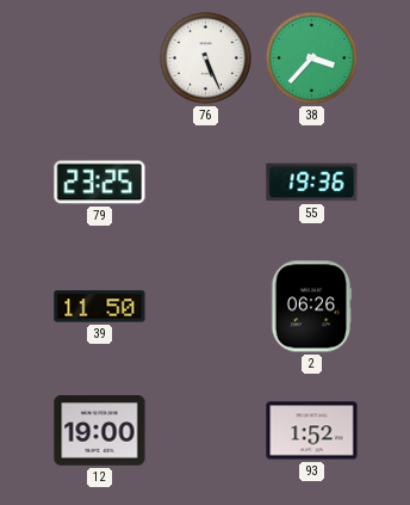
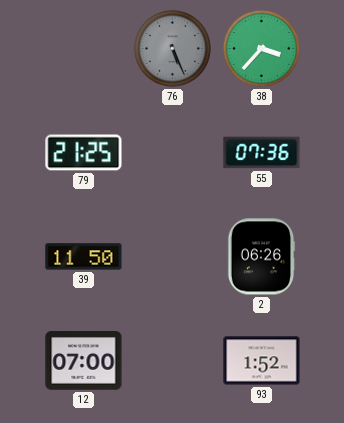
76 dial: white -> grey
79: 23:25 -> 21:25
55: 19:36 -> 07:36
12: 19:00 -> 07:00
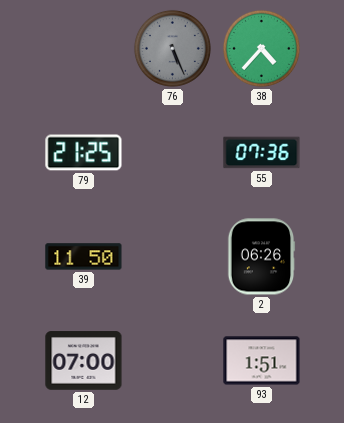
38: 3:37 -> 4:37
93: 1:52 -> 1:51
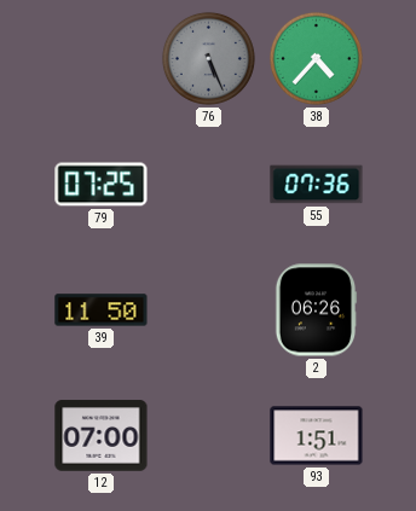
79: 21:25 -> 07:25
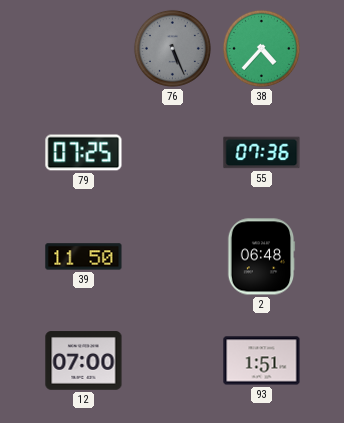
2: 06:26 -> 06:48
